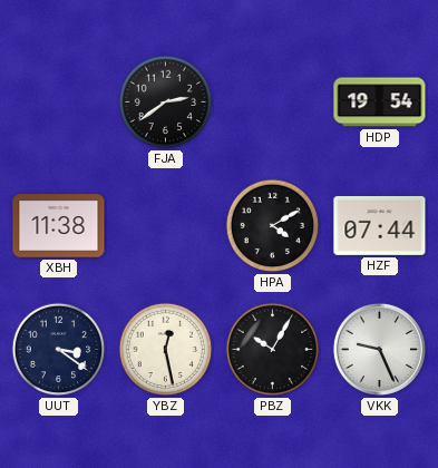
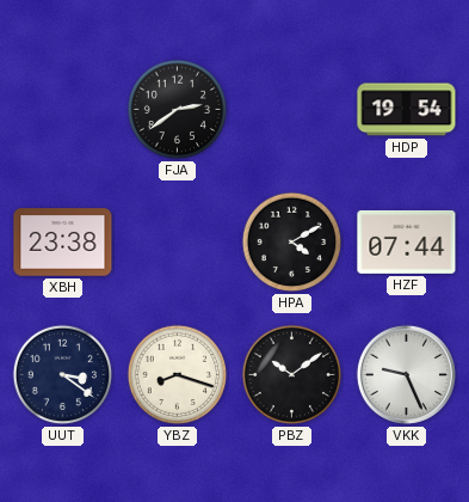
XBH: 11:38 -> 23:38
YBZ: 12:28 -> 8:18
PBZ: 10:05 -> 10:09
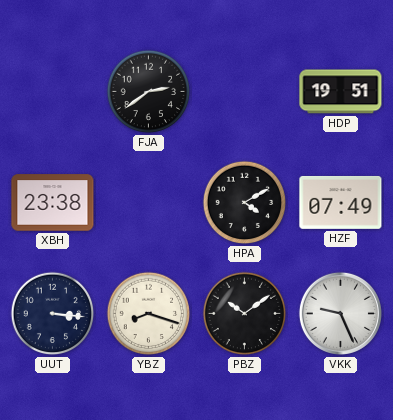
HDP: 19:54 -> 19:51
HZF: 07:44 -> 07:49
UUT: 3:21 -> 3:16
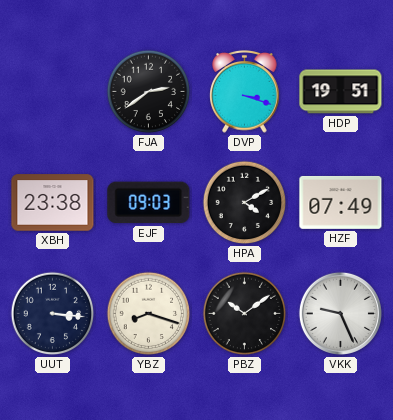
DVP: none -> 3:18
EJF: none -> 09:03
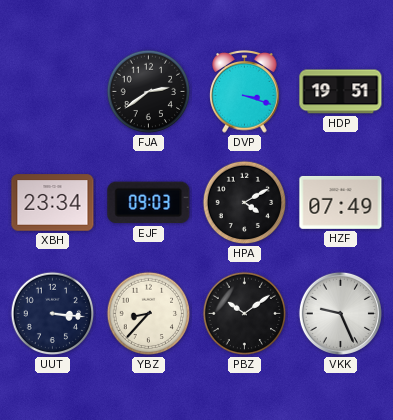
XBH: 23:38 -> 23:34
YBZ: 8:18 -> 8:37
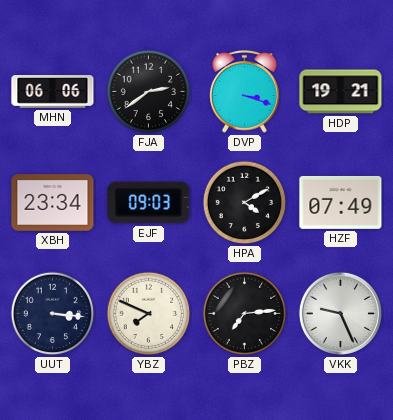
MHN: none -> 06:06
HDP: 19:51 -> 19:21
YBZ: 8:37 -> 7:49
PBZ: 10:09 -> 7:14
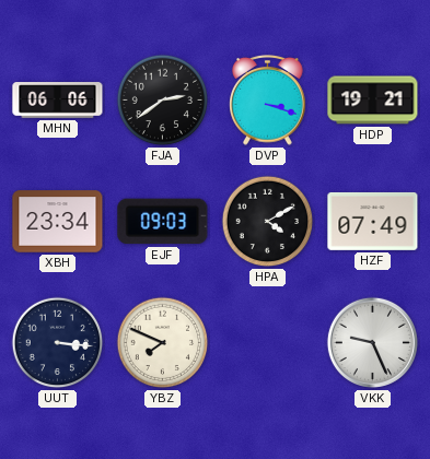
PBZ: 7:14 -> none
